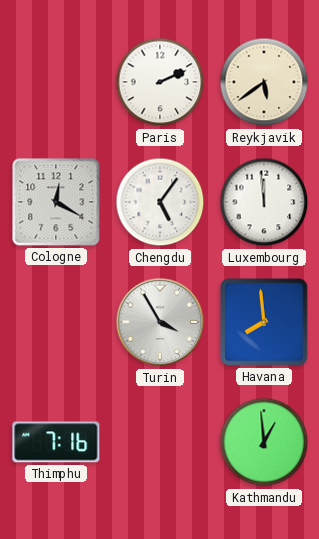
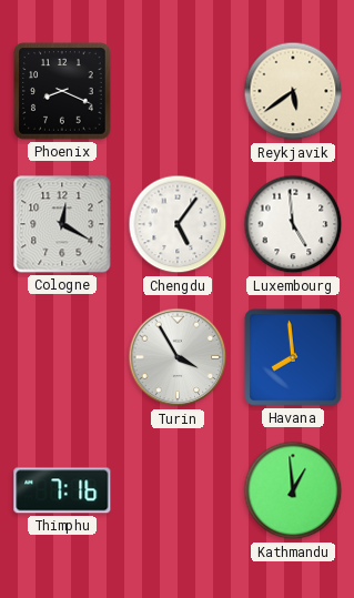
Phoenix: none -> 8:19
Paris: 2:11 -> none
Luxembourg: 11:59 -> 4:59
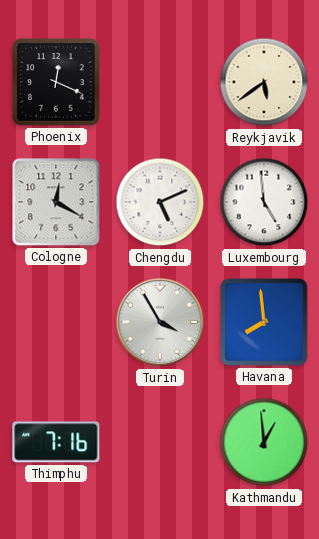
Phoenix: 8:19 -> 12:19
Chengdu: 5:06 -> 5:11
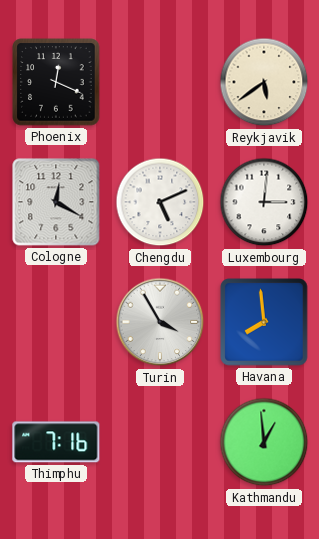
Luxembourg: 4:59 -> 3:01
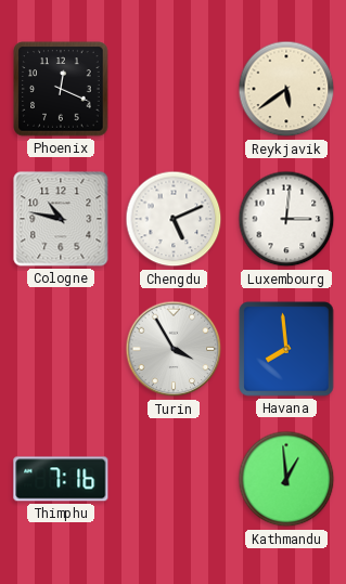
Cologne: 12:20 -> 10:47
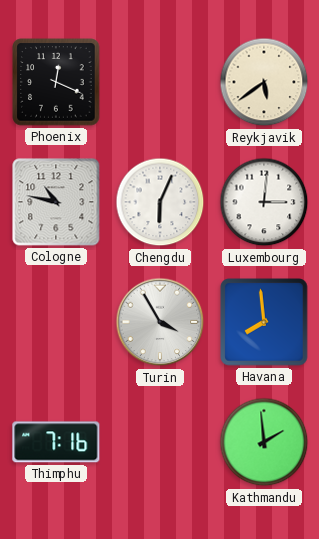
Chengdu: 5:11 -> 6:04
Kathmandu: 12:59 -> 1:59
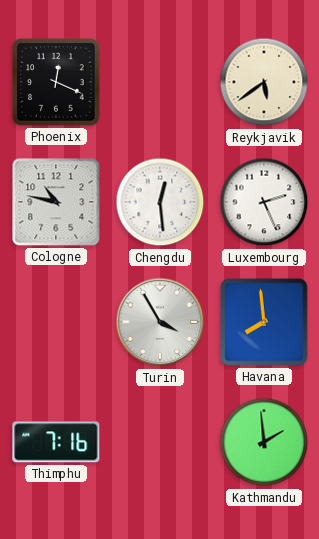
Chengdu: 6:04 -> 12:29
Luxembourg: 3:01 -> 2:26
